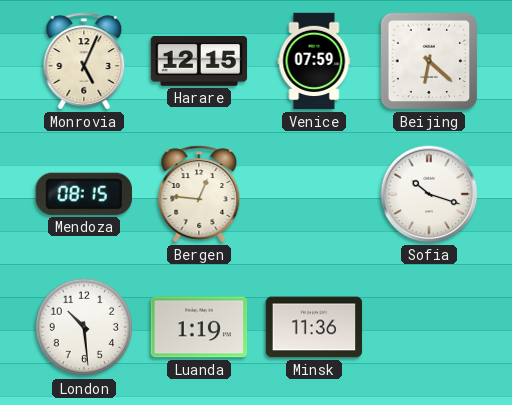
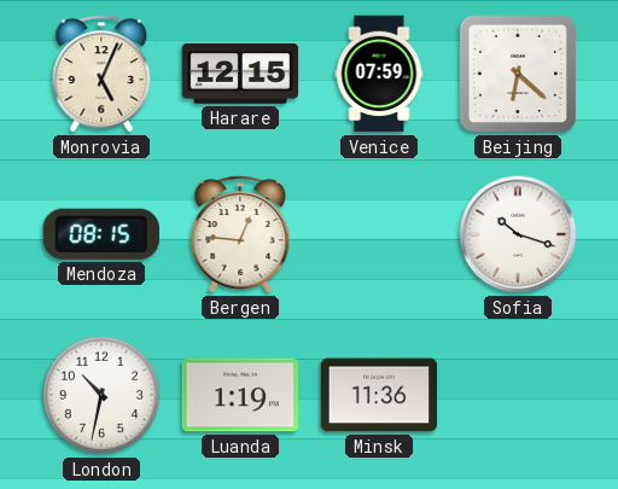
London: 10:29 -> 10:32
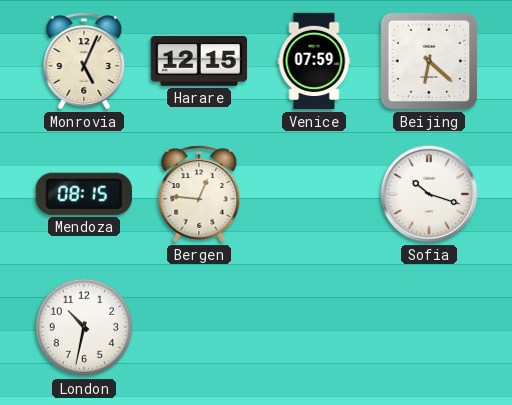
Luanda: 1:19 -> none
Minsk: 11:36 -> none
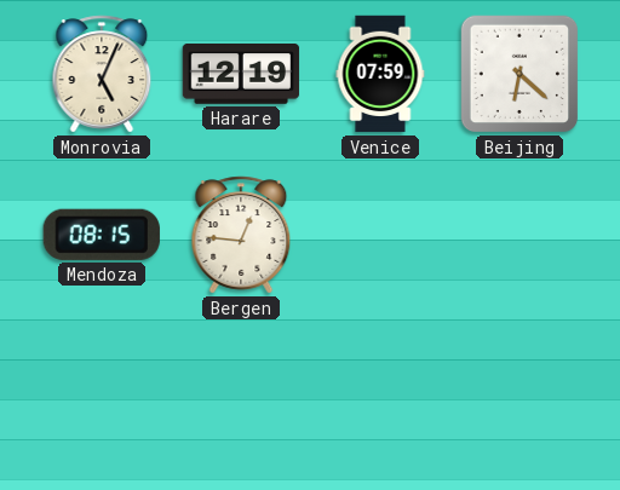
Harare: 12:15 -> 12:19
Sofia: 10:18 -> none
London: 10:32 -> none
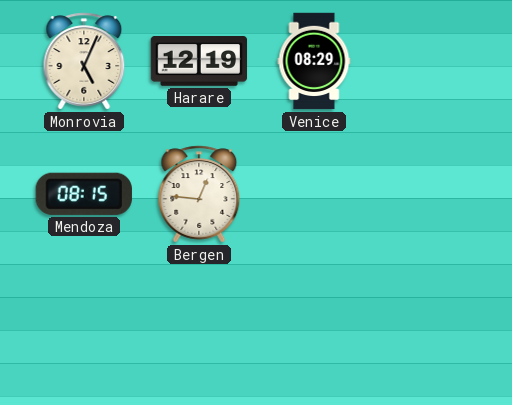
Venice: 07:59 -> 08:29
Beijing: 6:22 -> none
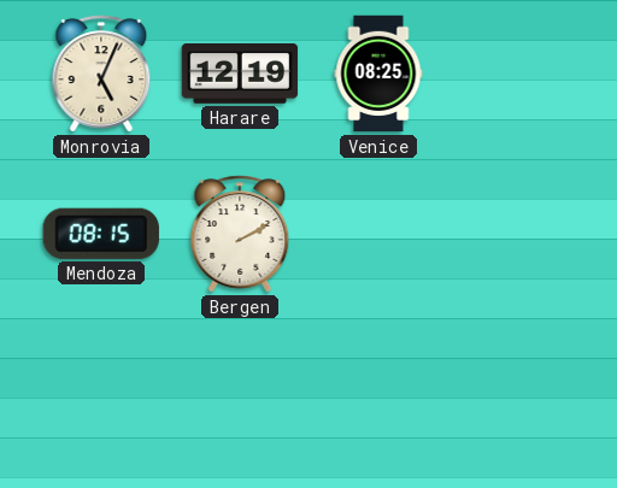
Venice: 08:29 -> 08:25
Bergen: 12:46 -> 2:10
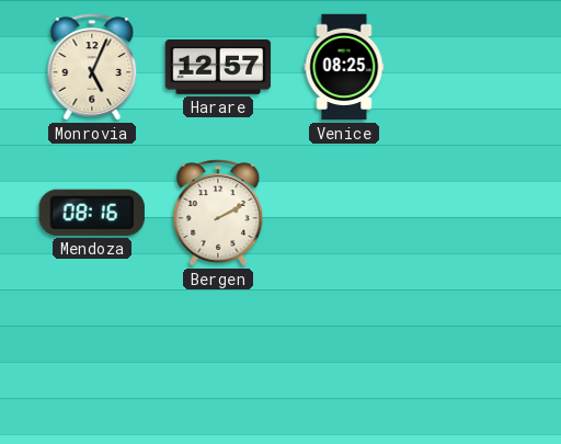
Harare: 12:19 -> 12:57
Mendoza: 08:15 -> 08:16
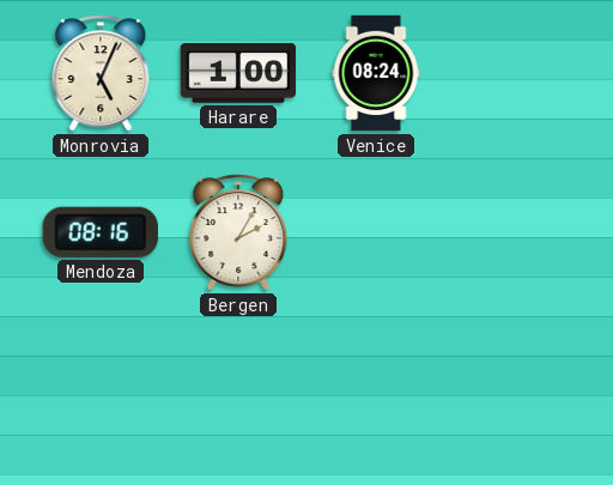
Harare: 12:57 -> 1:00
Venice: 08:25 -> 08:24
Bergen: 2:10 -> 2:05
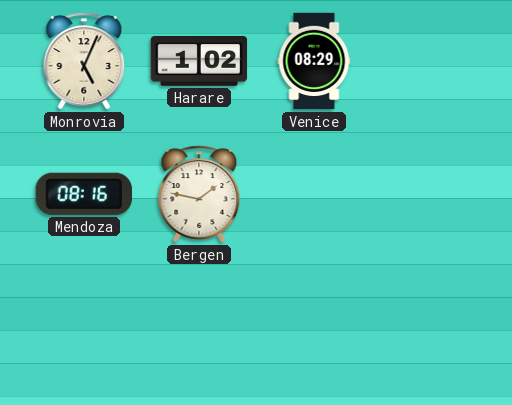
Harare: 1:00 -> 1:02
Venice: 08:24 -> 08:29
Bergen: 2:05 -> 1:47
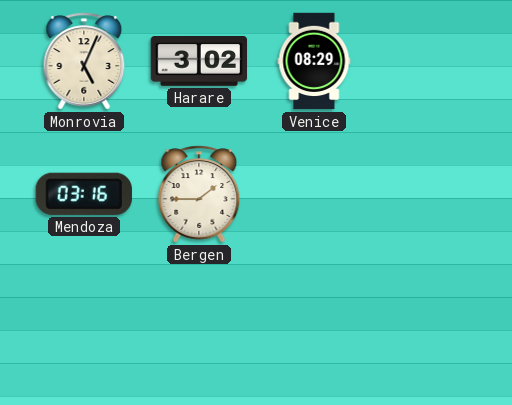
Harare: 1:02 -> 3:02
Mendoza: 08:16 -> 03:16
Bergen: 1:47 -> 1:45
